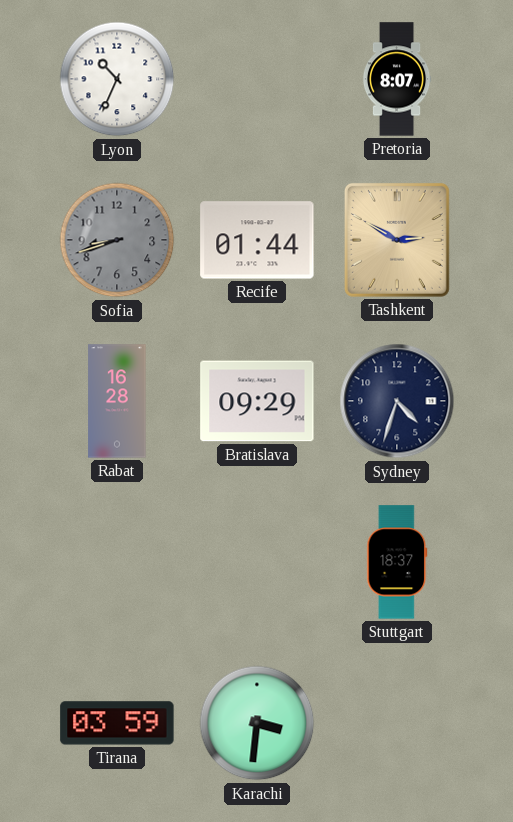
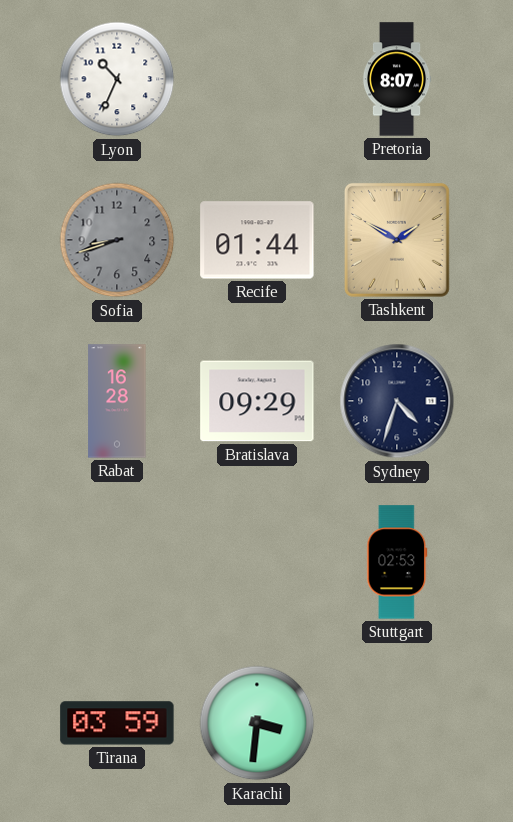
Tashkent: 2:50 -> 1:50
Stuttgart: 18:37 -> 02:53
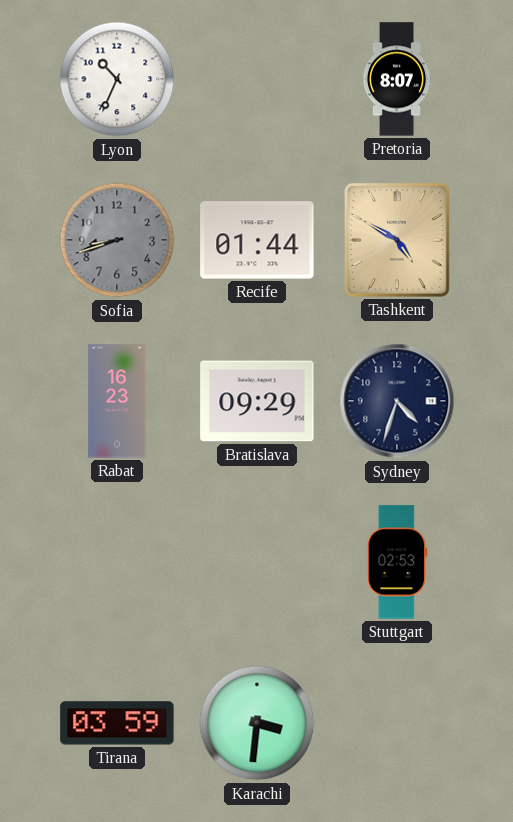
Tashkent: 1:50 -> 4:50
Rabat: 16:28 -> 16:23
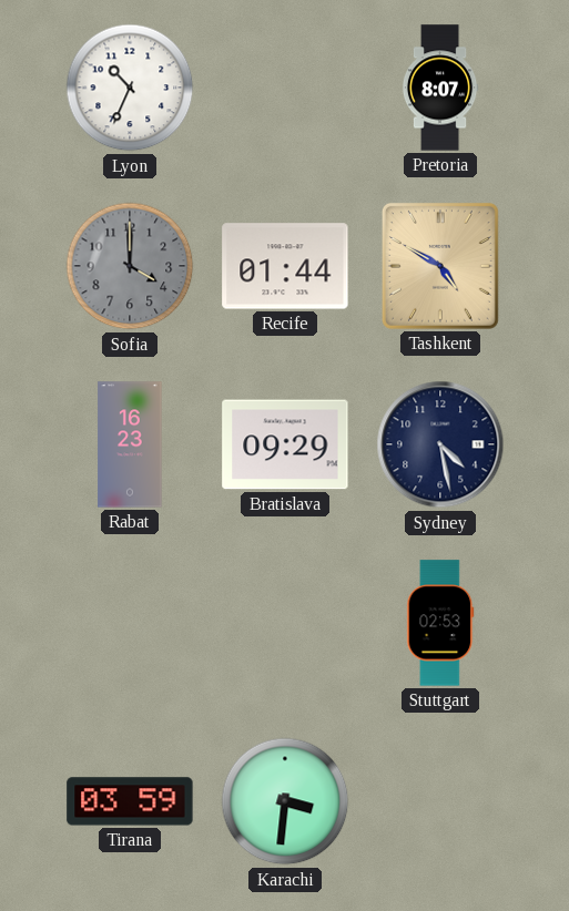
Sofia: 8:42 -> 4:00
Sydney: 4:33 -> 4:28
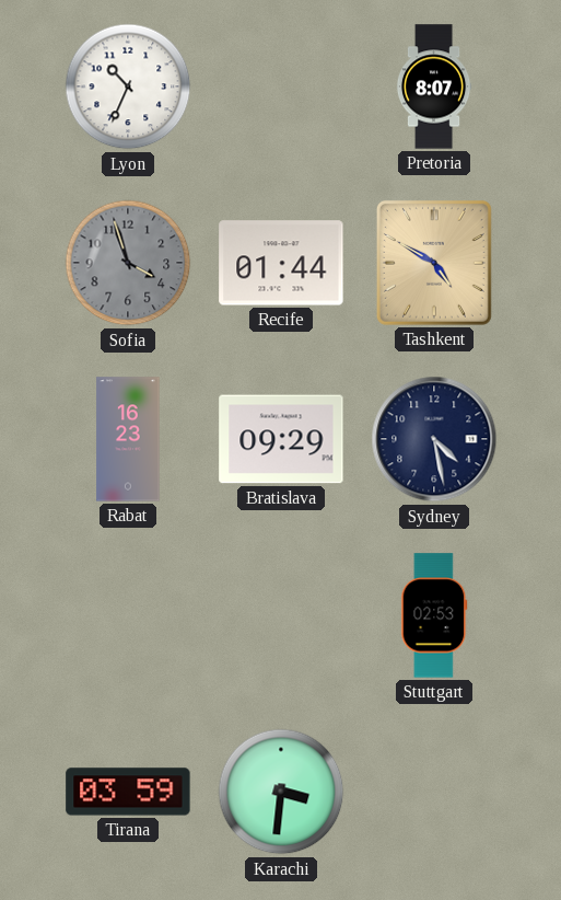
Sofia: 4:00 -> 3:57
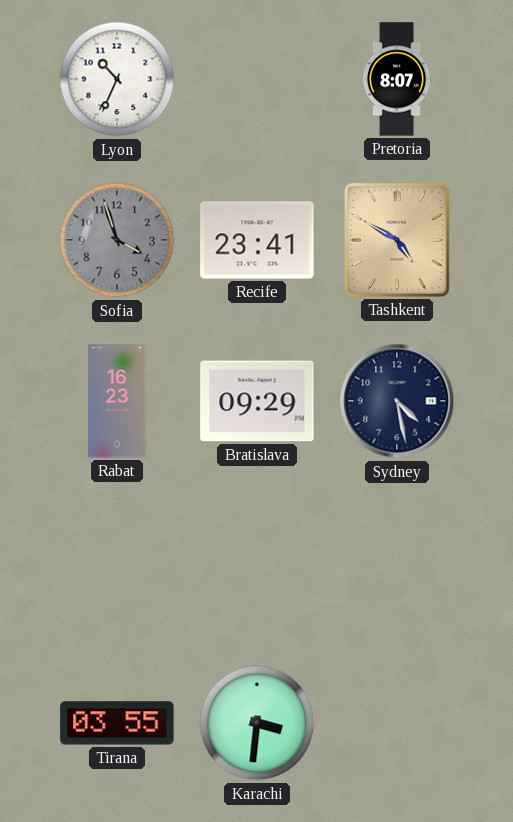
Recife: 01:44 -> 23:41
Stuttgart: 02:53 -> none
Tirana: 03:59 -> 03:55
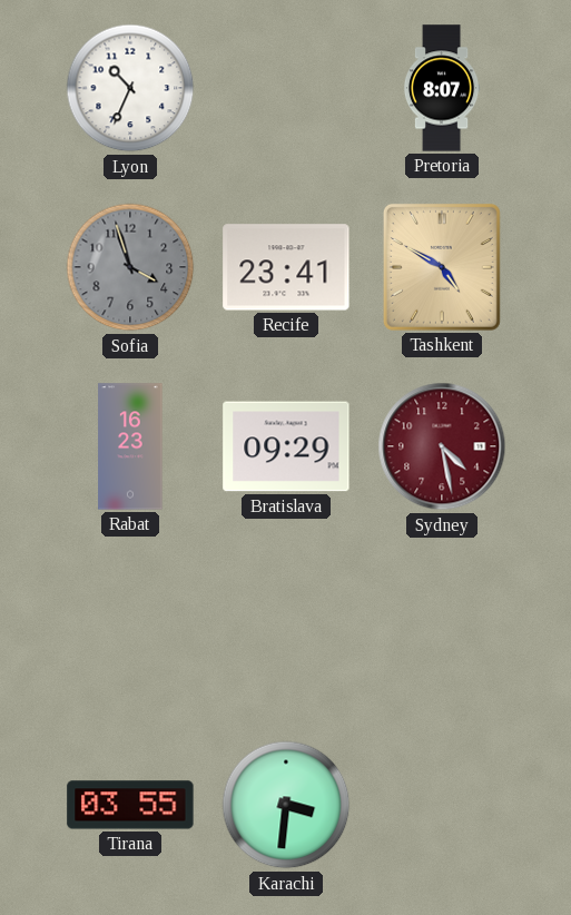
Sydney dial: navy -> burgundy
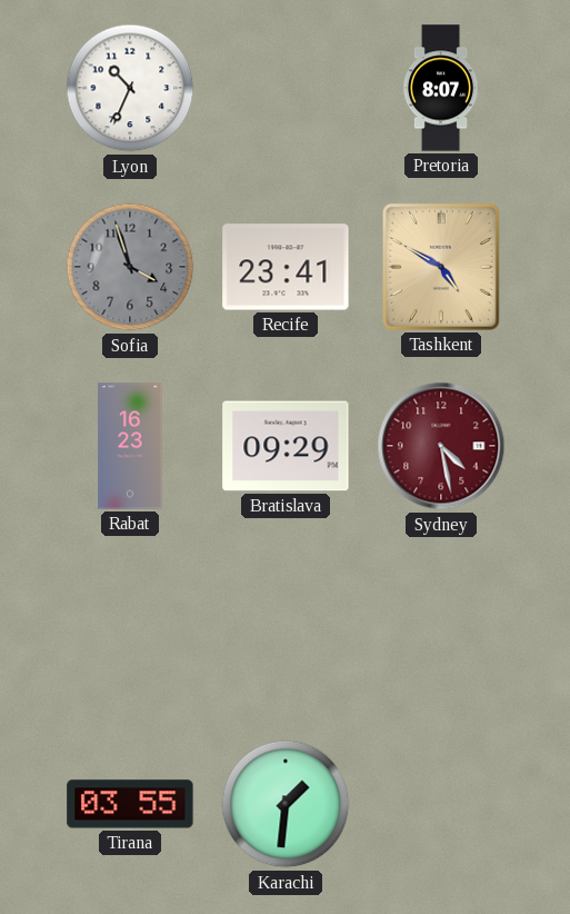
Karachi: 3:31 -> 1:31
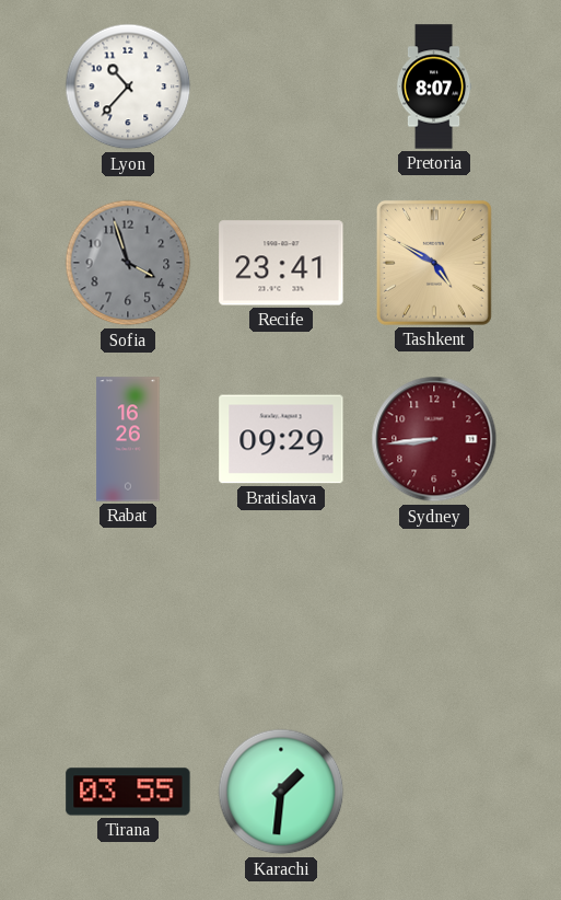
Lyon: 10:34 -> 10:37
Rabat: 16:23 -> 16:26
Sydney: 4:28 -> 8:44
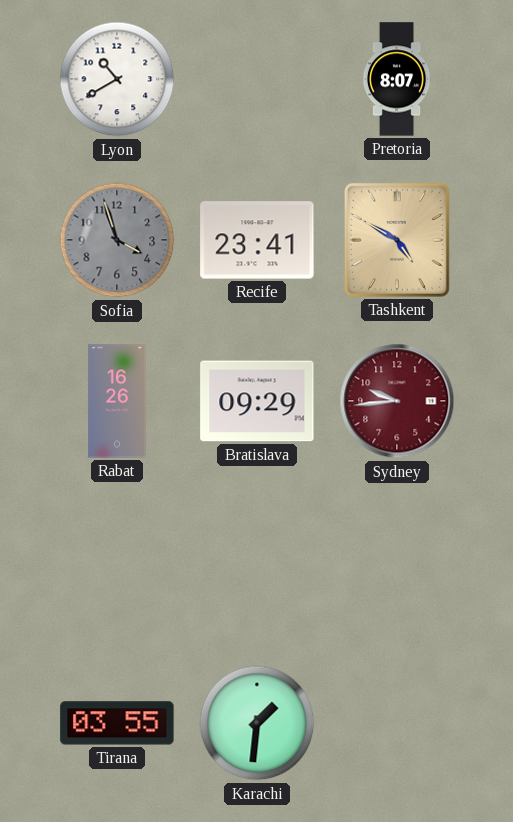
Lyon: 10:37 -> 10:40
Sydney: 8:44 -> 9:44
